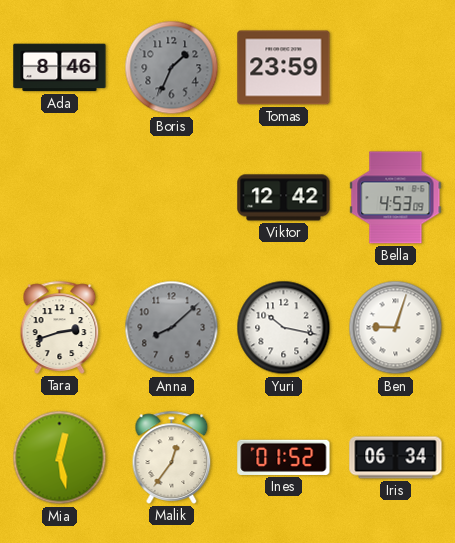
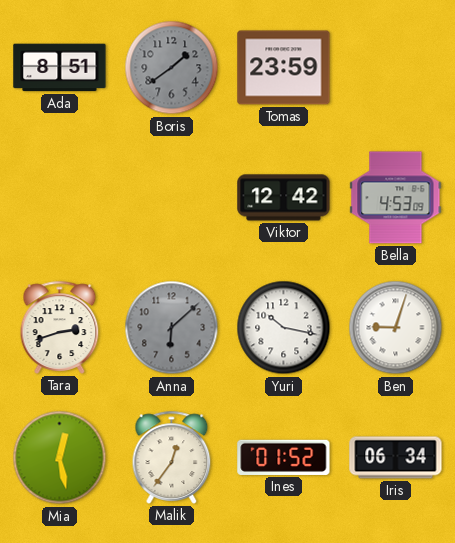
Ada: 8:46 -> 8:51
Boris: 1:34 -> 1:39
Anna: 8:08 -> 6:08
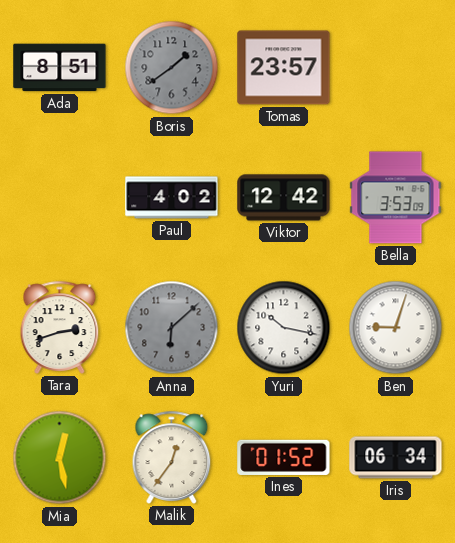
Tomas: 23:59 -> 23:57
Paul: none -> 4:02
Bella: 4:53 -> 3:53
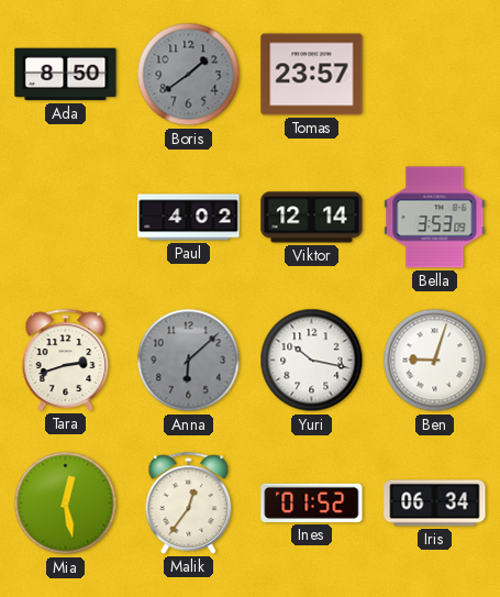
Ada: 8:51 -> 8:50
Viktor: 12:42 -> 12:14
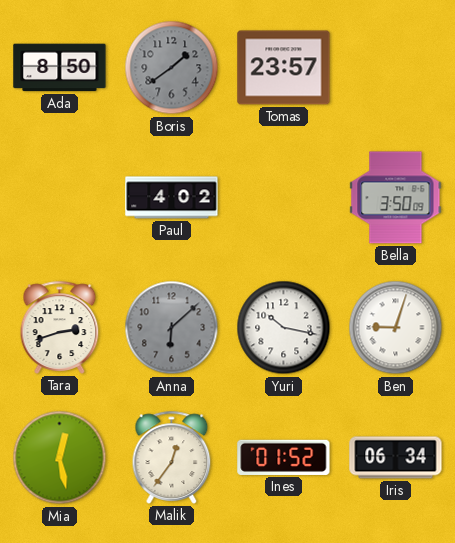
Viktor: 12:14 -> none
Bella: 3:53 -> 3:50
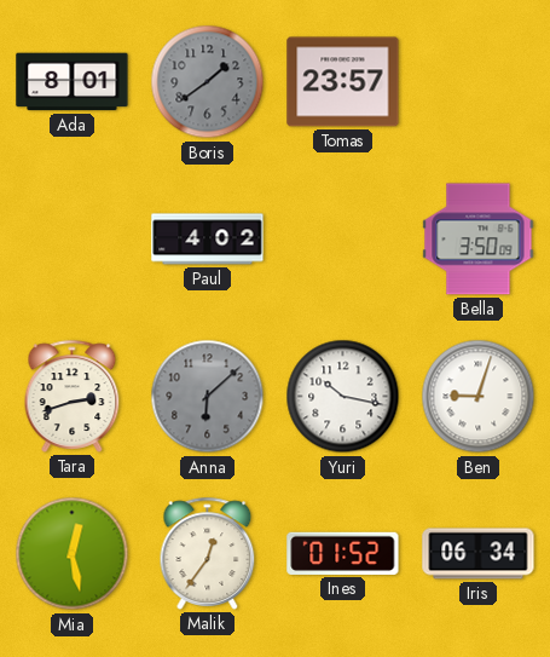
Ada: 8:50 -> 8:01
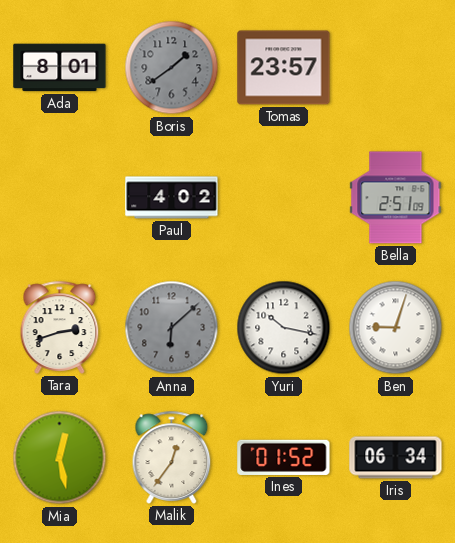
Bella: 3:50 -> 2:51
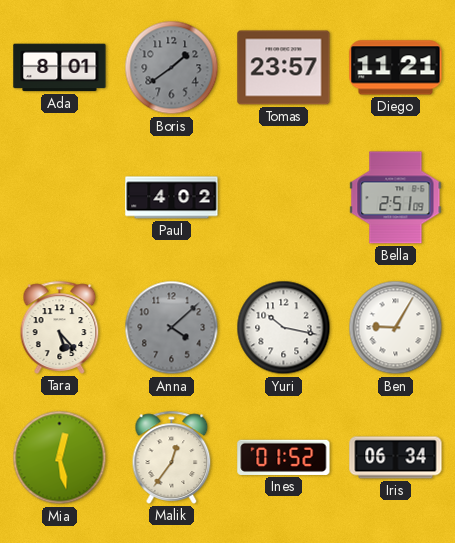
Diego: none -> 11:21
Tara: 2:42 -> 5:23
Anna: 6:08 -> 4:08
Ben: 9:03 -> 9:05
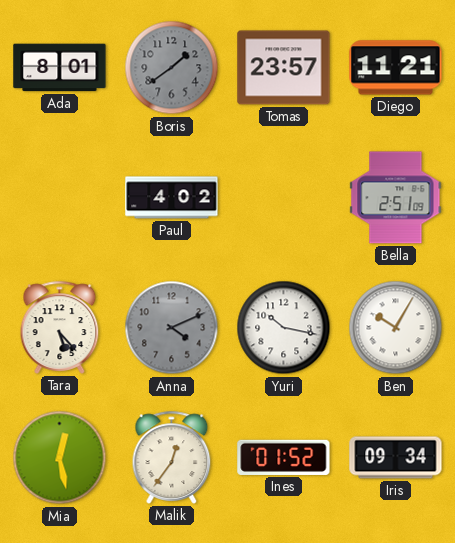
Anna: 4:08 -> 4:11
Ben: 9:05 -> 10:05
Iris: 06:34 -> 09:34
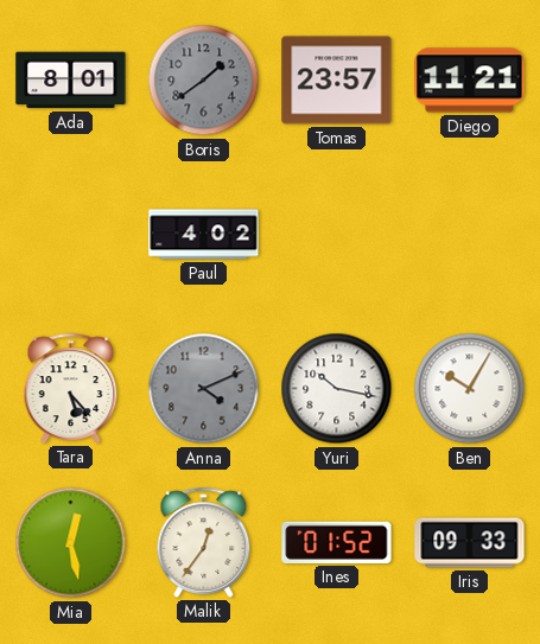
Bella: 2:51 -> none
Iris: 09:34 -> 09:33
